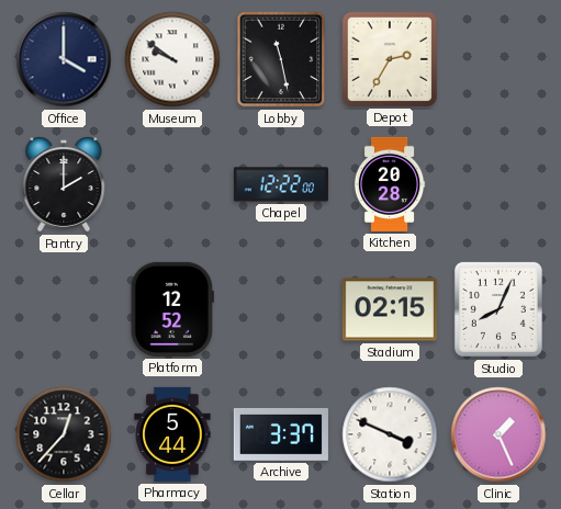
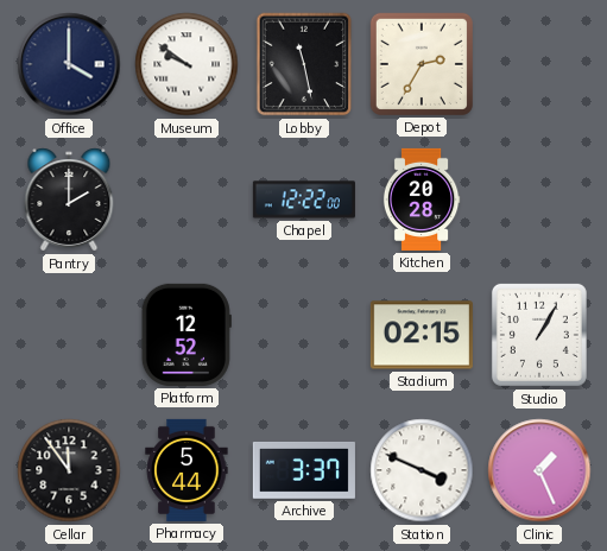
Studio: 8:04 -> 1:05
Cellar: 12:37 -> 11:54
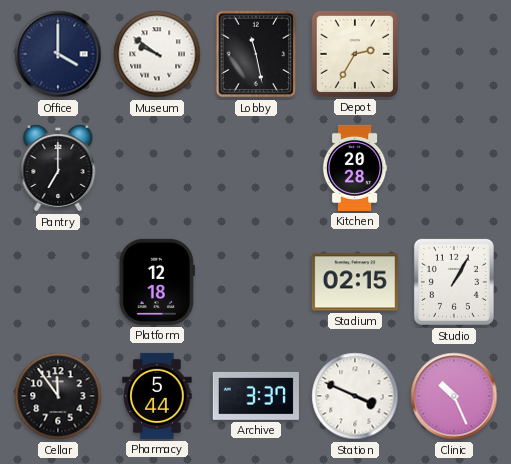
Pantry: 2:00 -> 7:00
Chapel: 12:22 -> none
Platform: 12:52 -> 12:18
Clinic: 1:26 -> 10:26
